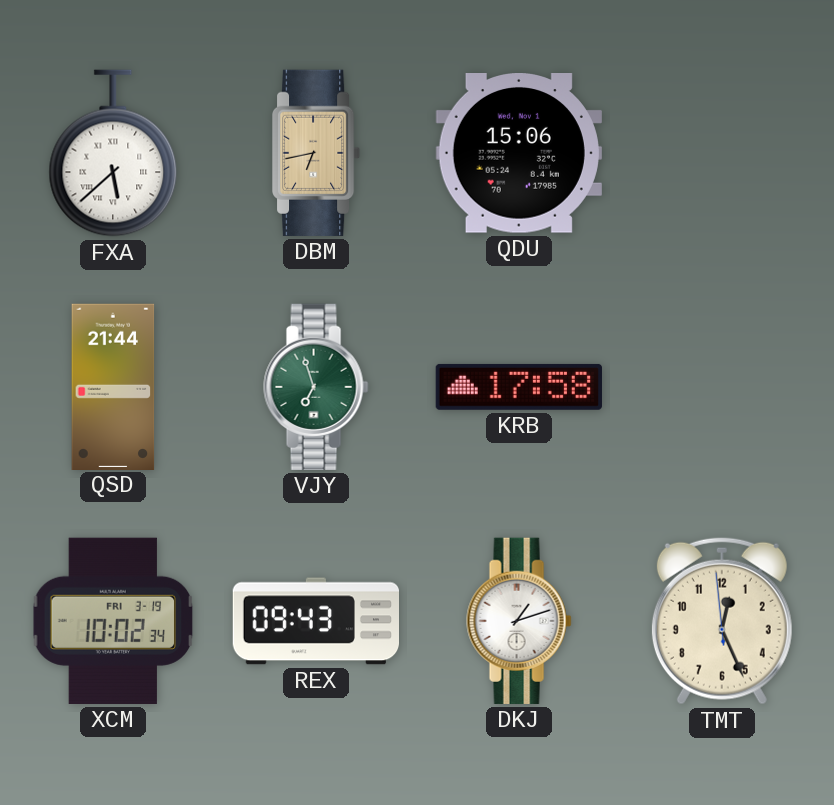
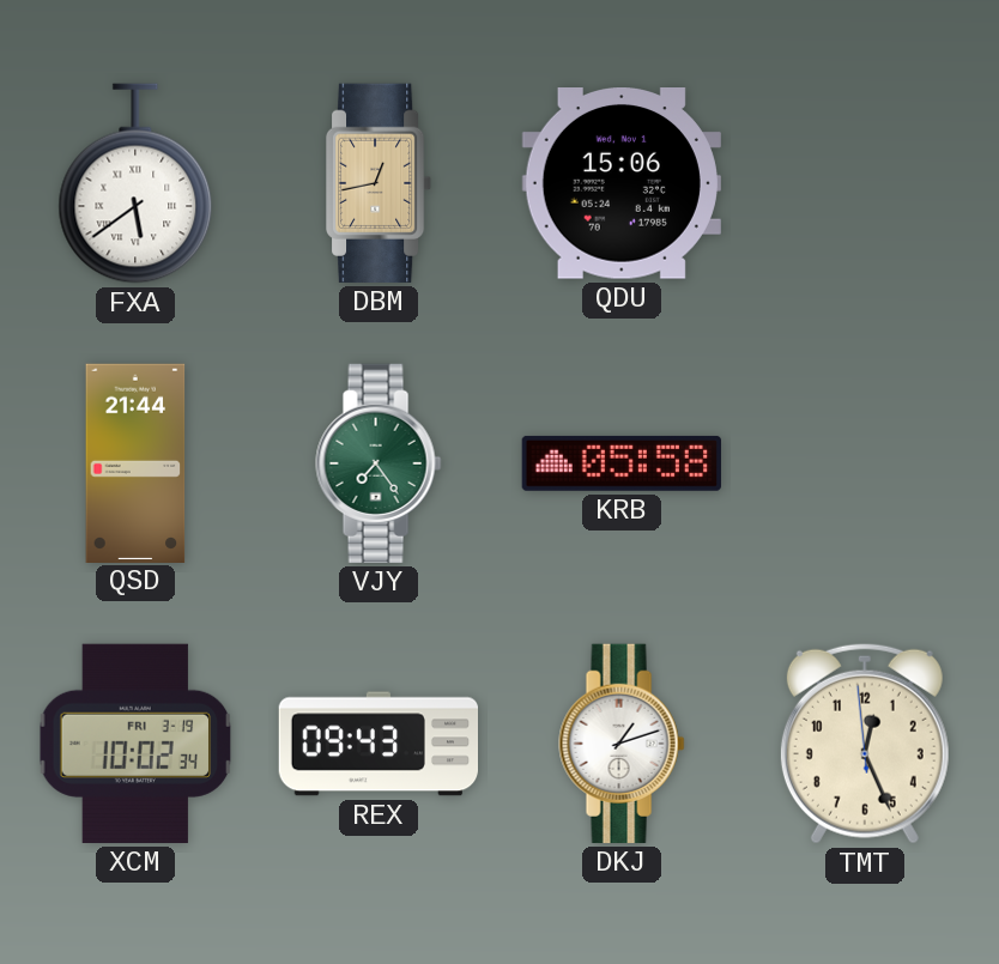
FXA: 5:38 -> 5:39
DBM: 6:43 -> 12:43
VJY: 6:57 -> 7:24
KRB: 17:58 -> 05:58
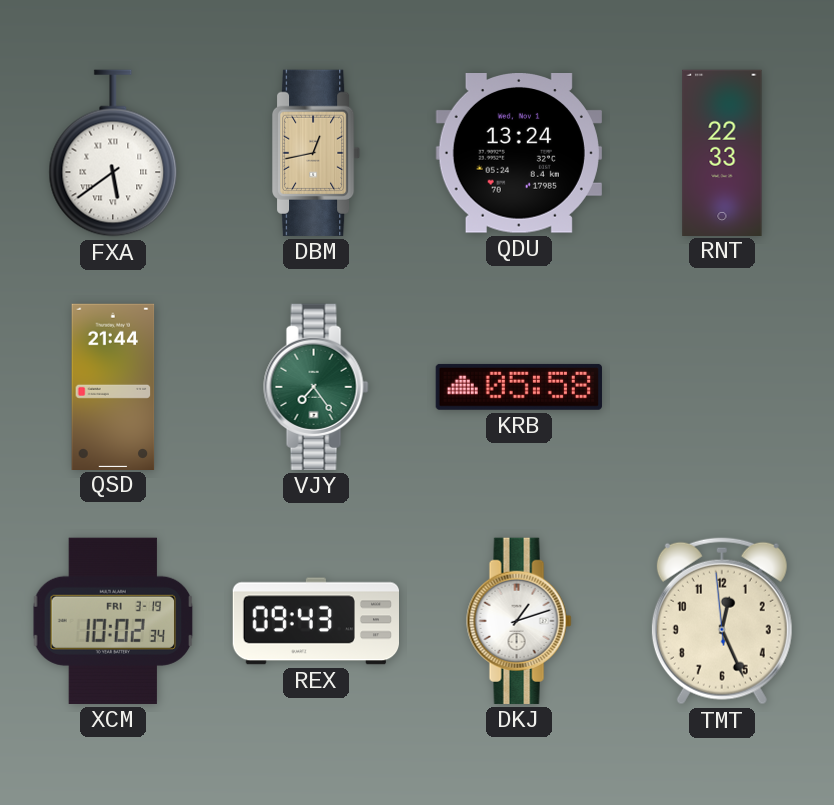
QDU: 15:06 -> 13:24
RNT: none -> 22:33
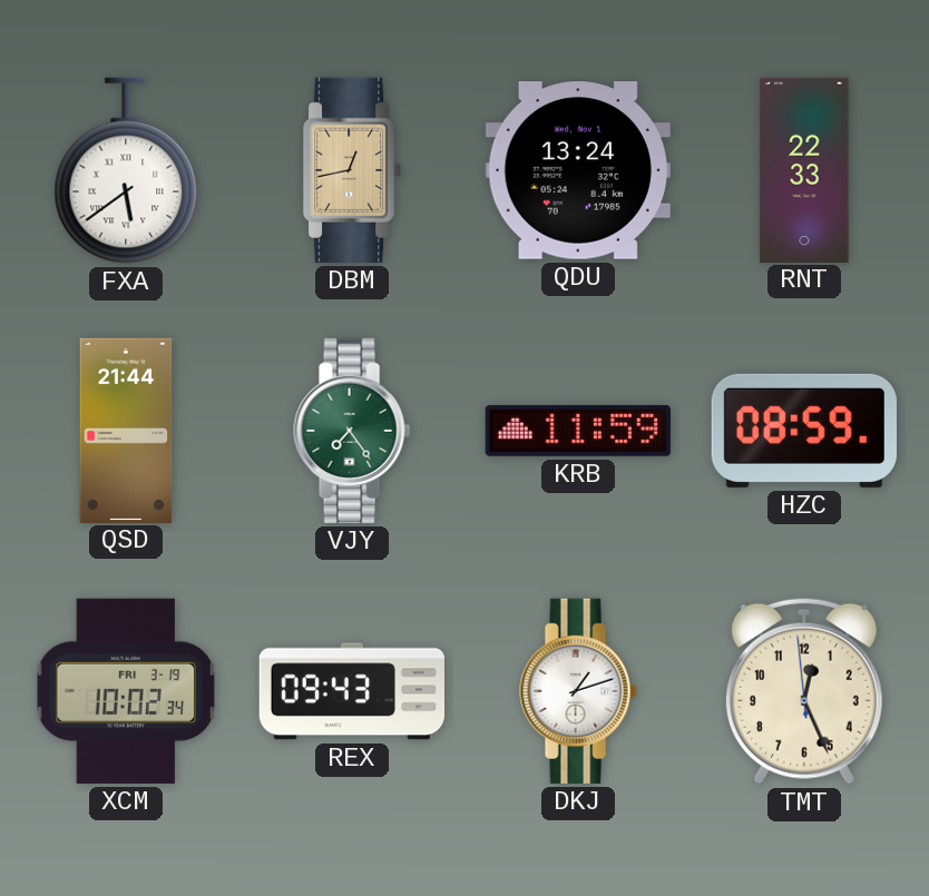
KRB: 05:58 -> 11:59
HZC: none -> 08:59
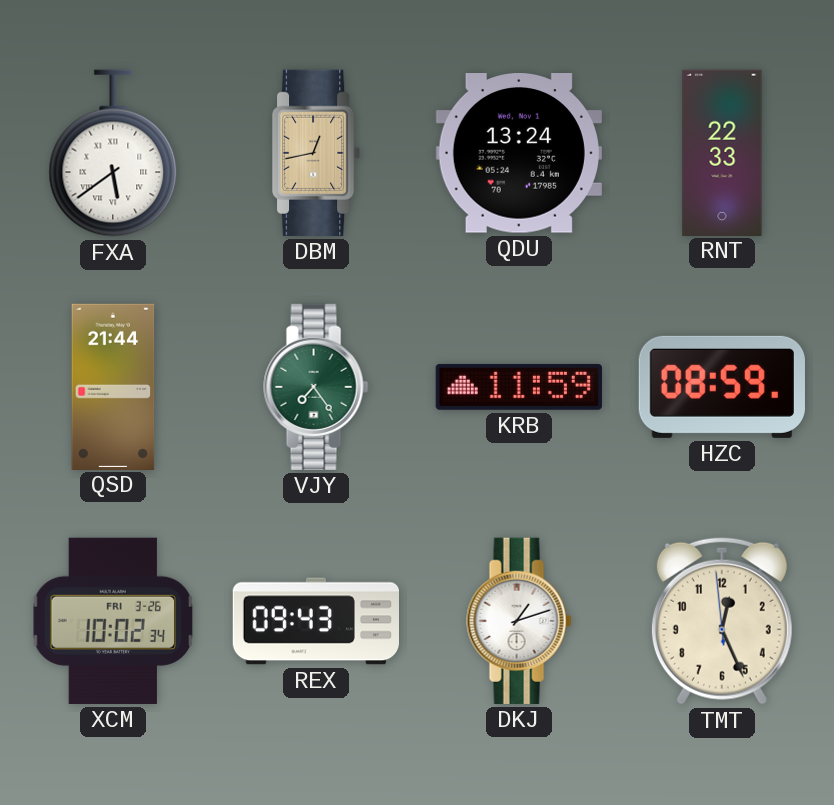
XCM date: FRI 3-19 -> FRI 3-26
